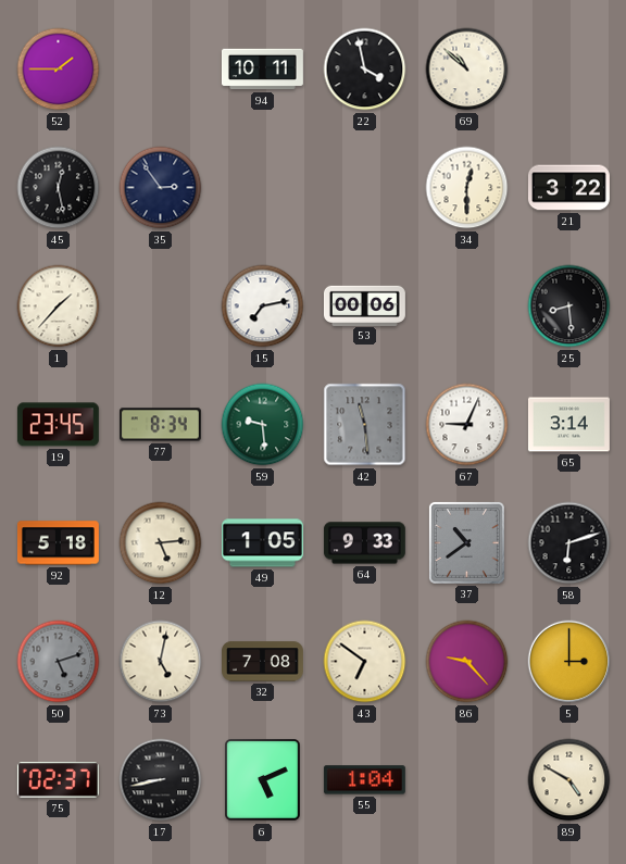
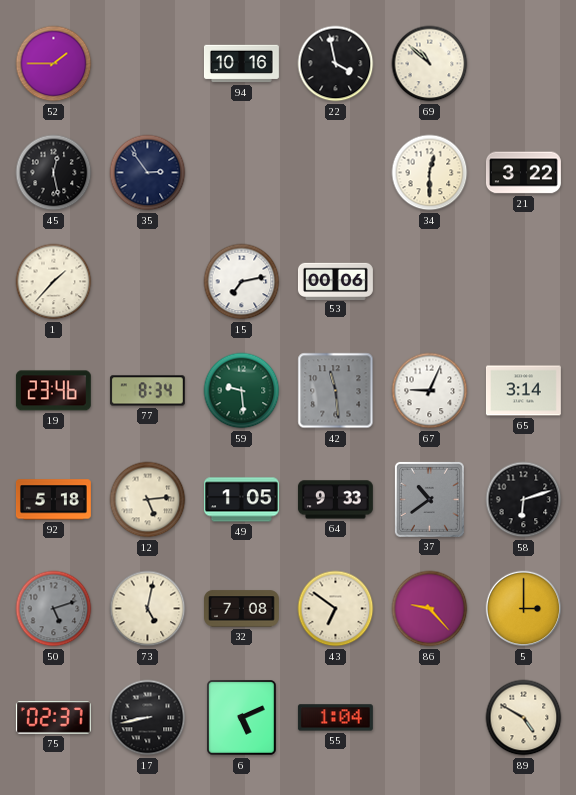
94: 10:11 -> 10:16
25: 8:29 -> none
19: 23:45 -> 23:46
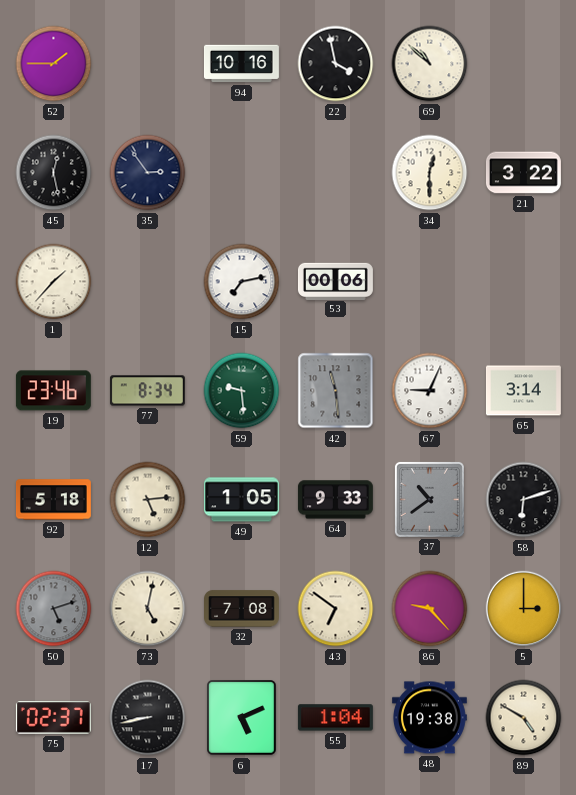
48: none -> 19:38
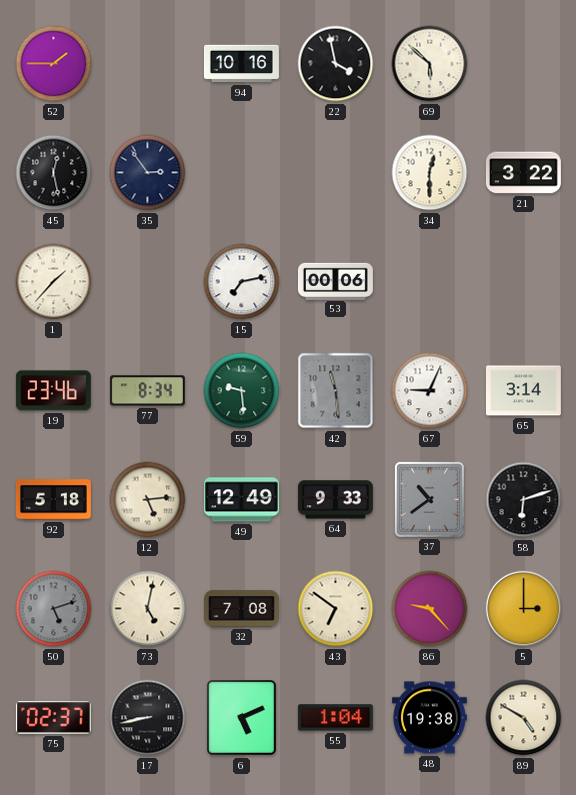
69: 10:52 -> 5:52
49: 1:05 -> 12:49
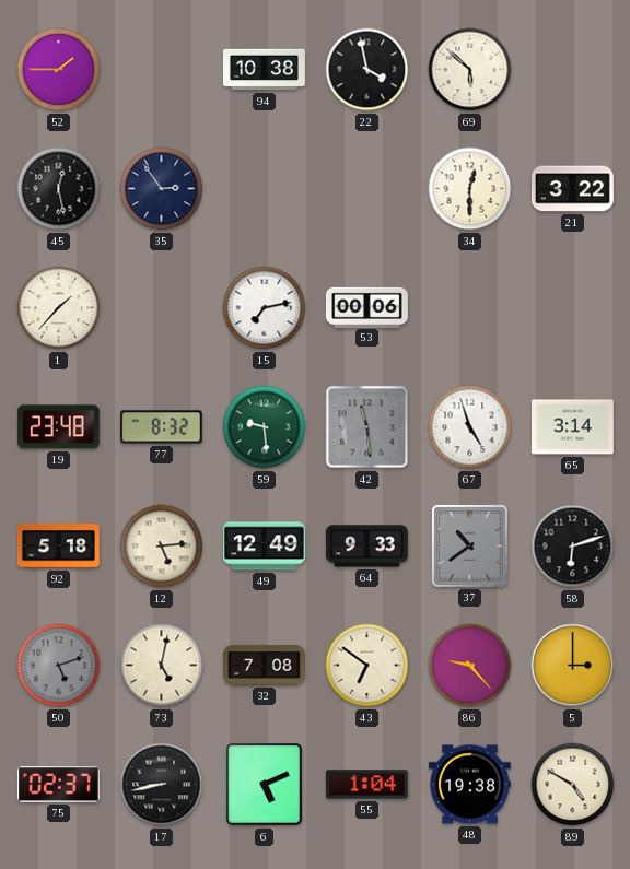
94: 10:16 -> 10:38
19: 23:46 -> 23:48
77: 8:34 -> 8:32
67: 9:04 -> 4:57
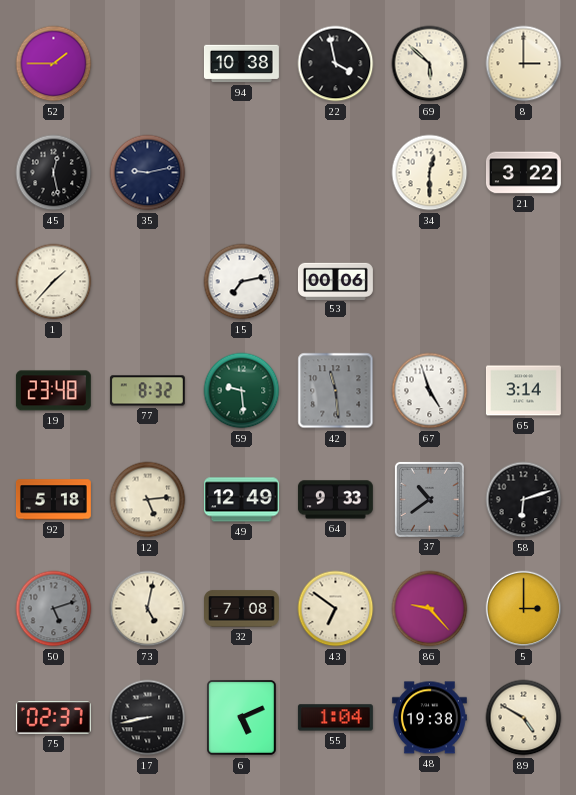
8: none -> 3:00
35: 2:54 -> 9:13
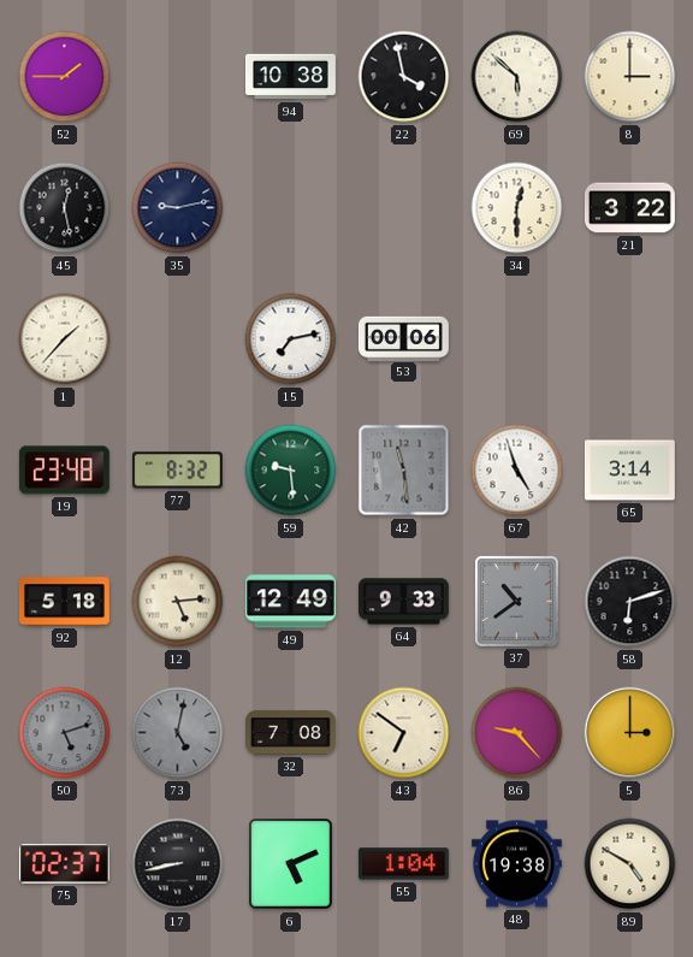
73 dial: cream -> grey
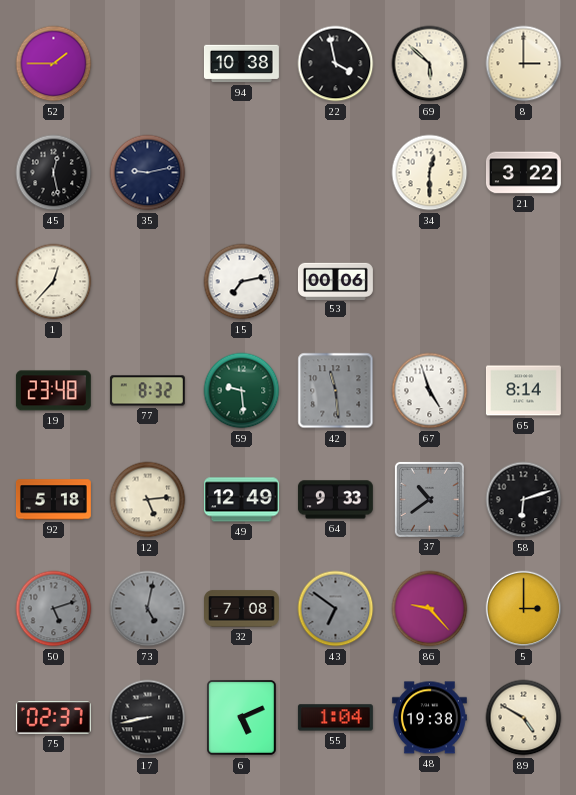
1: 1:37 -> 12:37
65: 3:14 -> 8:14
43 dial: cream -> grey
